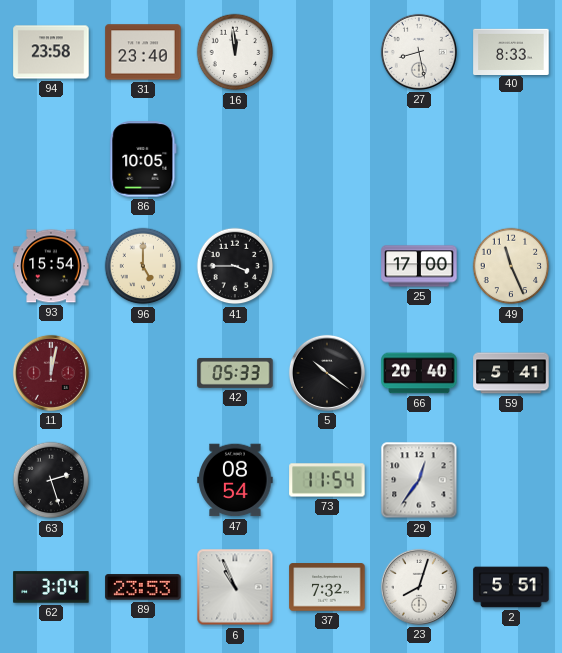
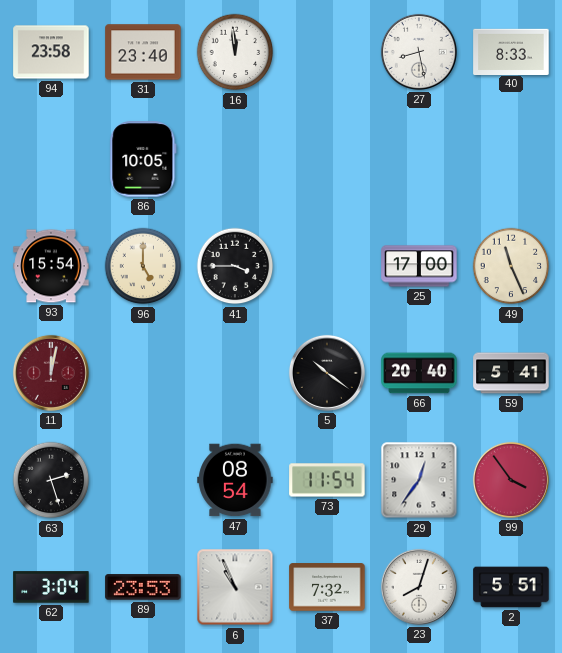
42: 05:33 -> none
99: none -> 3:54
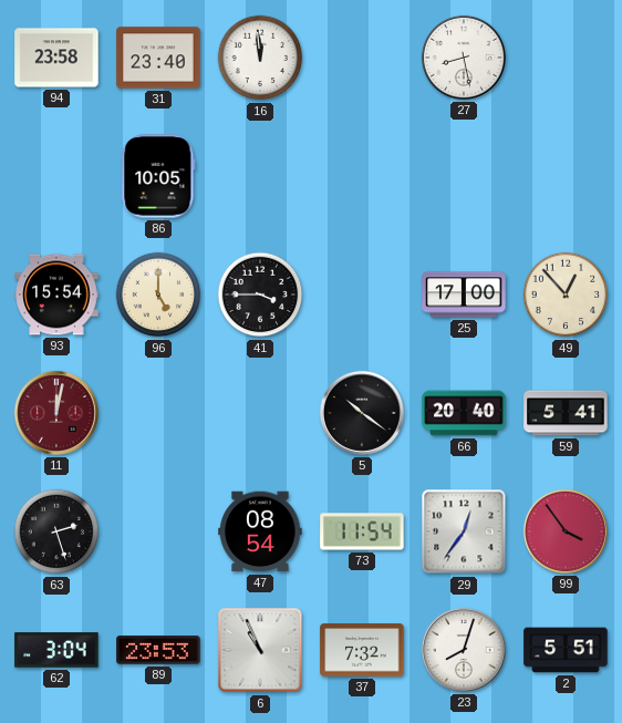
40: 8:33 -> none
49: 11:26 -> 12:53
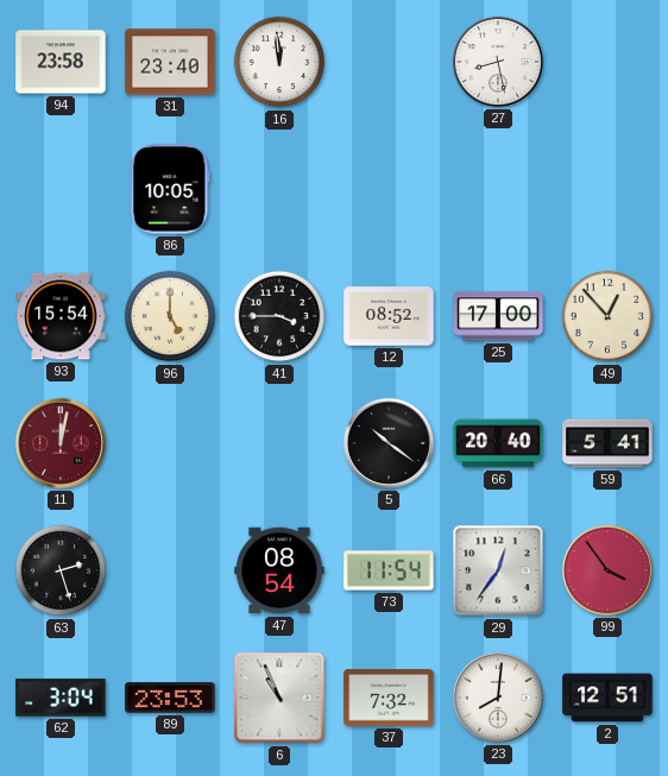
12: none -> 08:52
23: 8:03 -> 8:01
2: 5:51 -> 12:51
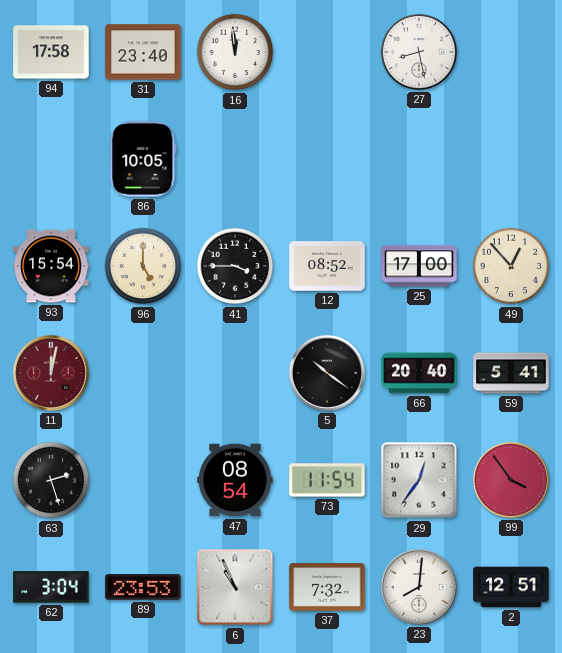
94: 23:58 -> 17:58
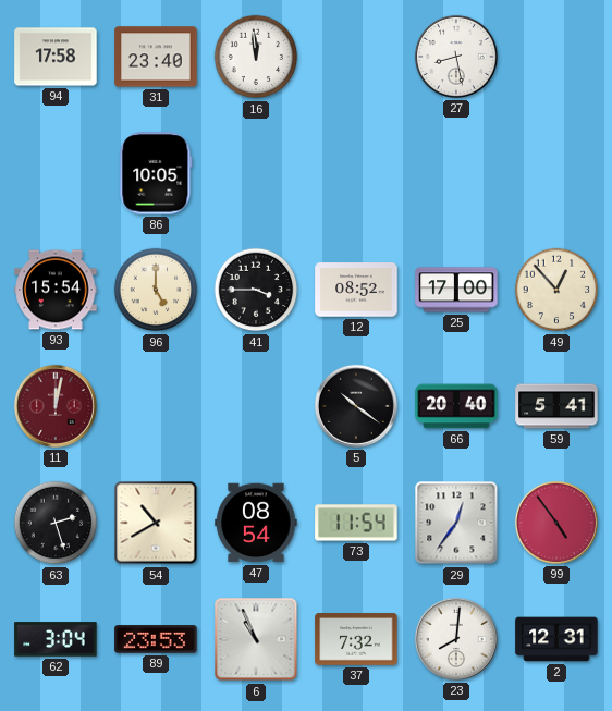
54: none -> 10:40
99: 3:54 -> 4:54
2: 12:51 -> 12:31
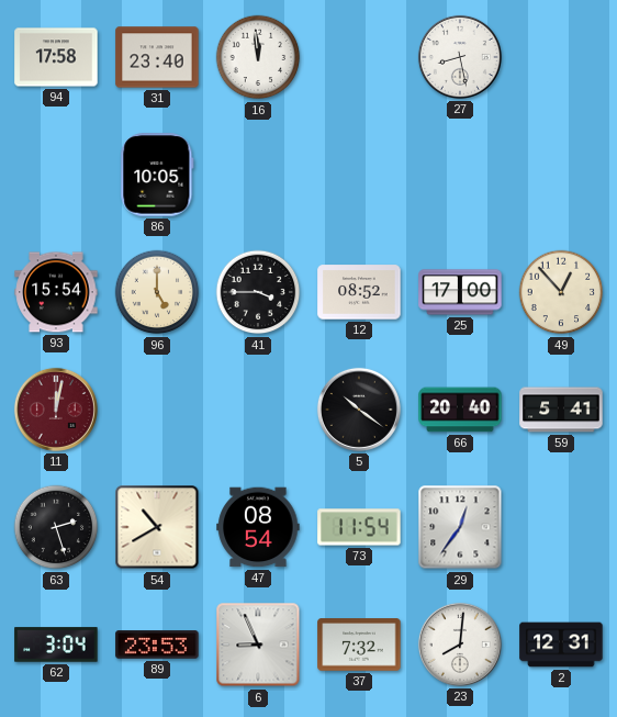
99: 4:54 -> none
6: 10:56 -> 8:56
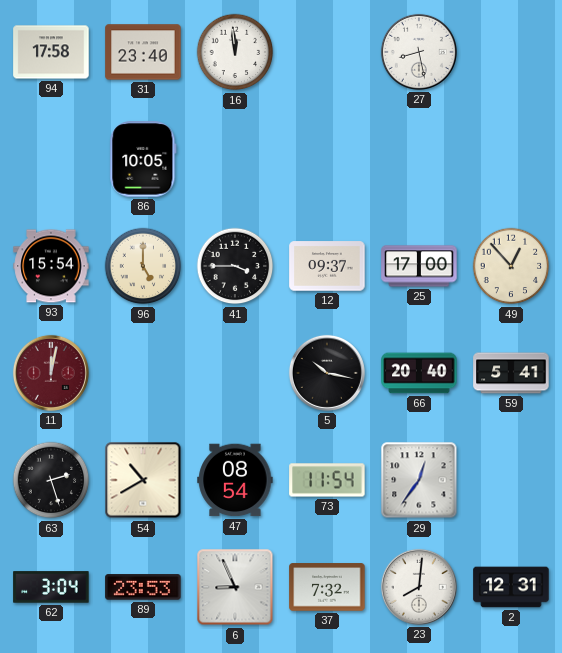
12: 08:52 -> 09:37
5: 10:21 -> 10:17
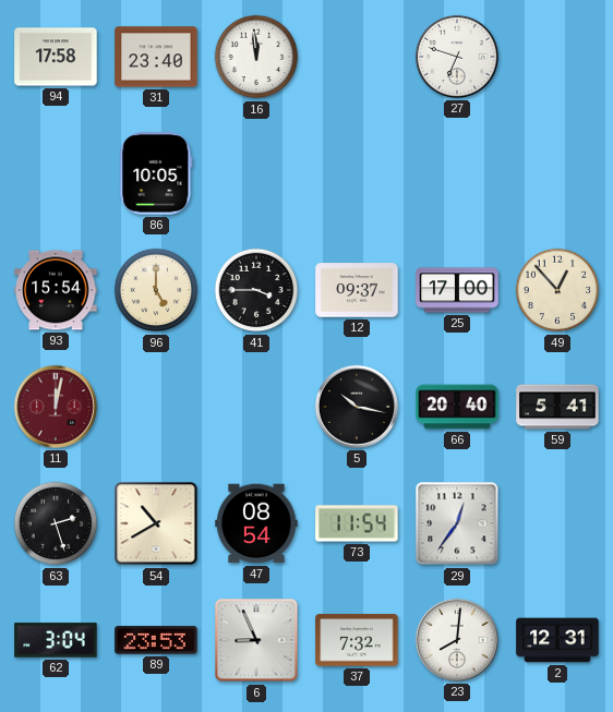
27: 8:28 -> 6:48
